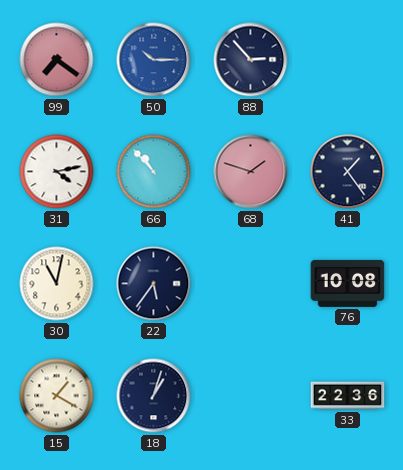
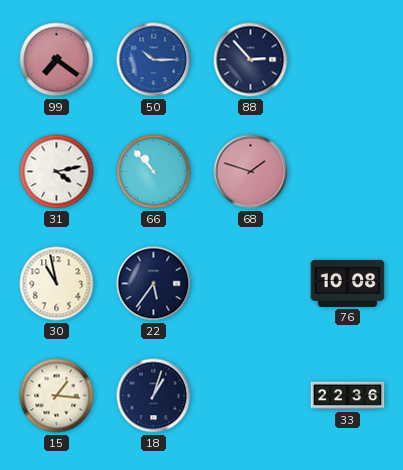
41: 1:24 -> none
30: 11:02 -> 10:58
15: 1:20 -> 1:16
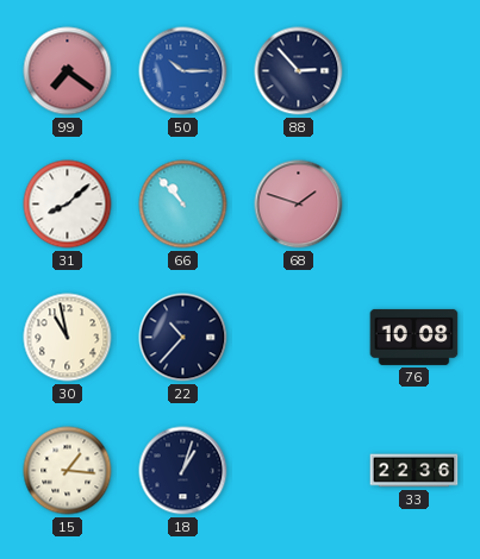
31: 4:13 -> 8:08
22: 5:36 -> 10:37
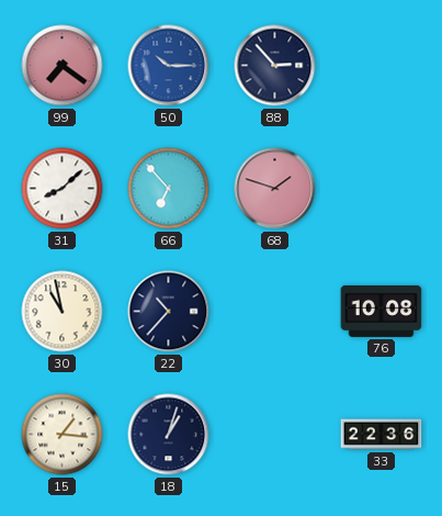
66: 10:53 -> 6:53
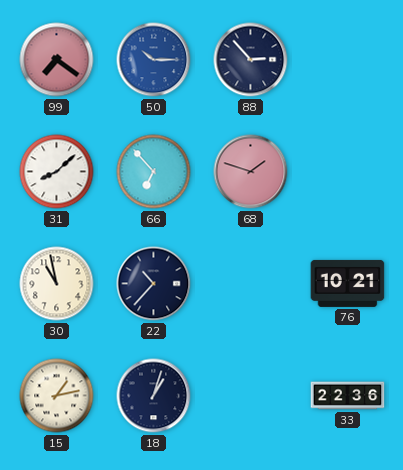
76: 10:08 -> 10:21
15: 1:16 -> 1:13
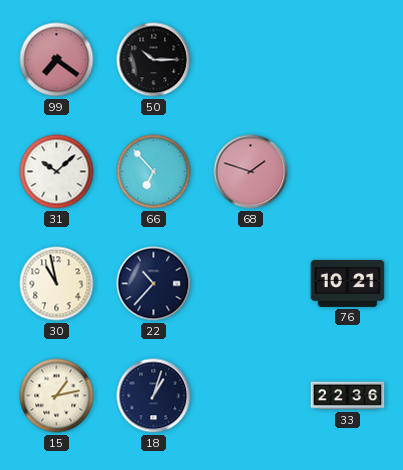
50 dial: blue -> black
88: 2:53 -> none
31: 8:08 -> 10:08
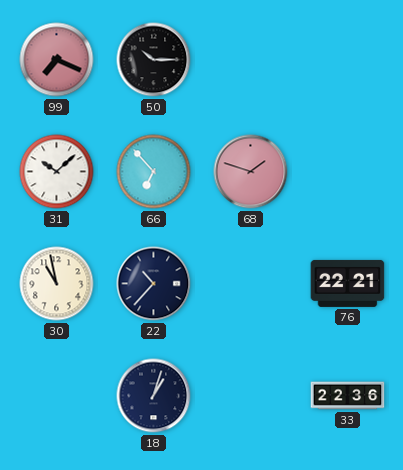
99: 7:21 -> 7:19
76: 10:21 -> 22:21
15: 1:13 -> none
